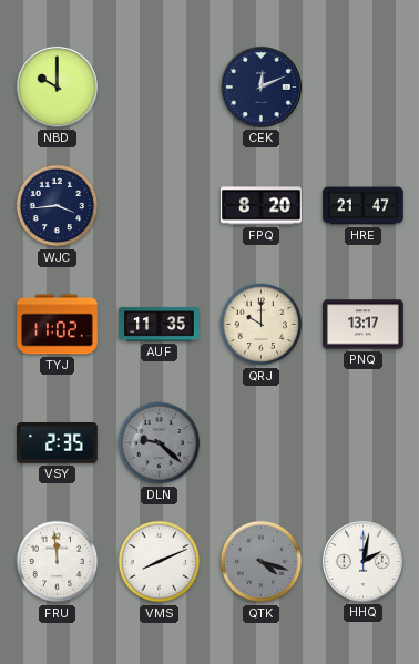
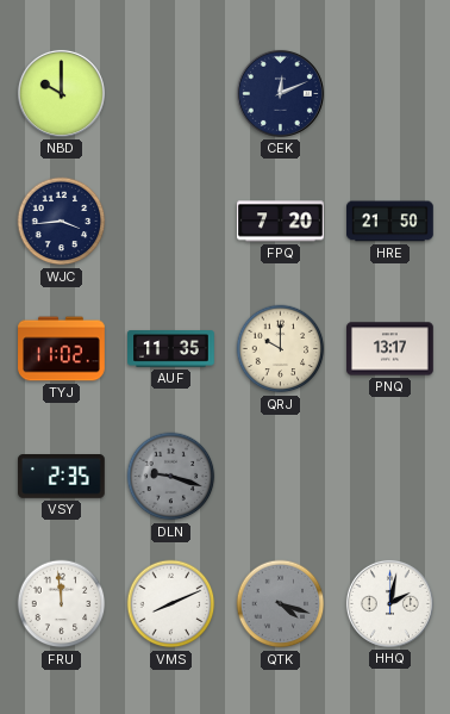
FPQ: 8:20 -> 7:20
HRE: 21:47 -> 21:50
DLN: 9:22 -> 9:18
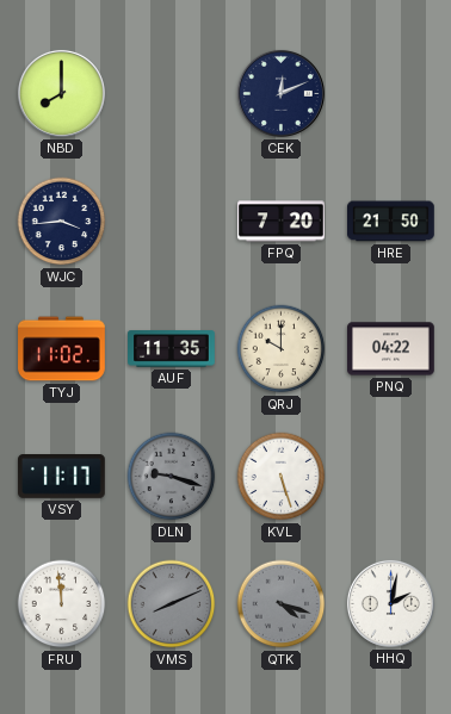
NBD: 10:00 -> 8:00
PNQ: 13:17 -> 04:22
VSY: 2:35 -> 11:17
KVL: none -> 5:27
VMS dial: white -> grey
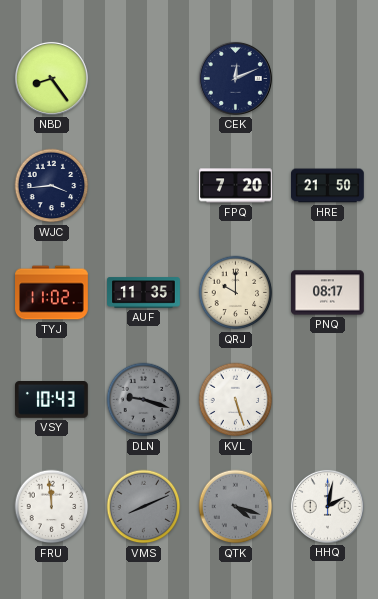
NBD: 8:00 -> 8:24
PNQ: 04:22 -> 08:17
VSY: 11:17 -> 10:43
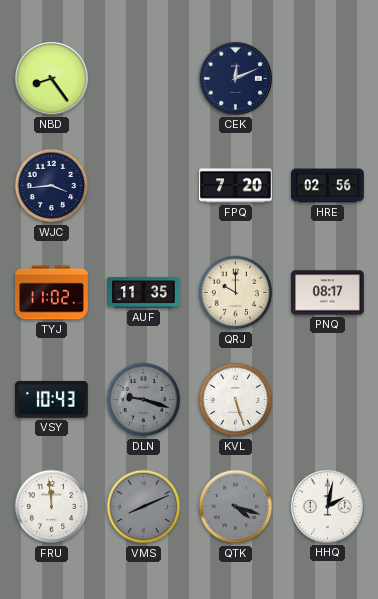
HRE: 21:50 -> 02:56
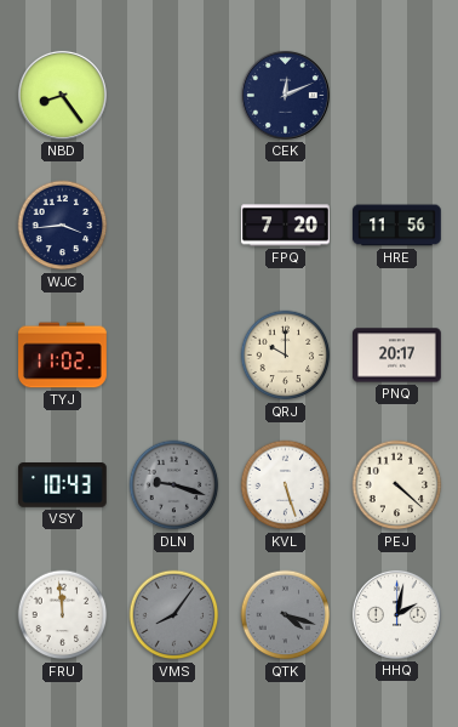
HRE: 02:56 -> 11:56
AUF: 11:35 -> none
PNQ: 08:17 -> 20:17
PEJ: none -> 4:22
VMS: 8:11 -> 8:06
